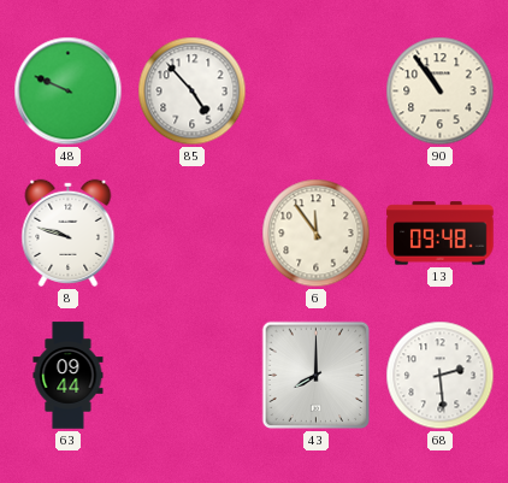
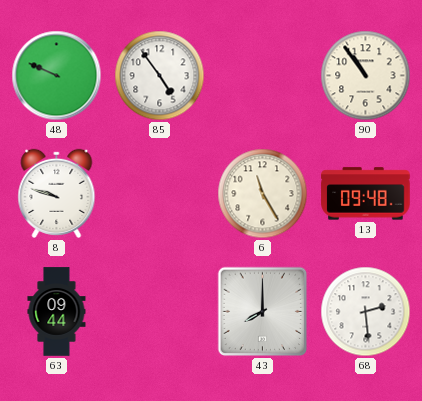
85: 4:53 -> 4:54
6: 11:54 -> 11:25
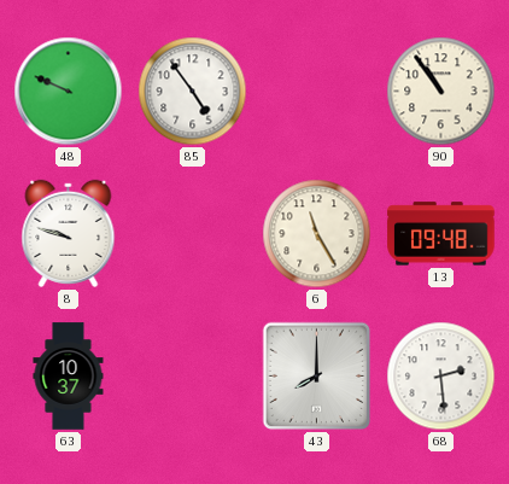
63: 09:44 -> 10:37
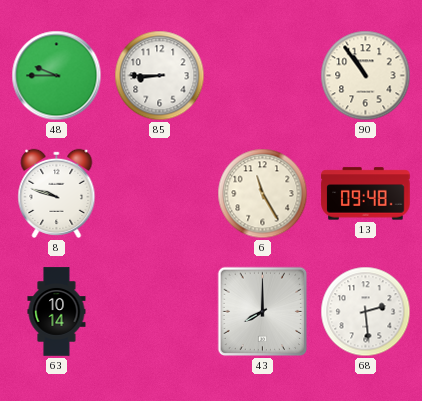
48: 9:49 -> 9:45
85: 4:54 -> 8:45
63: 10:37 -> 10:14
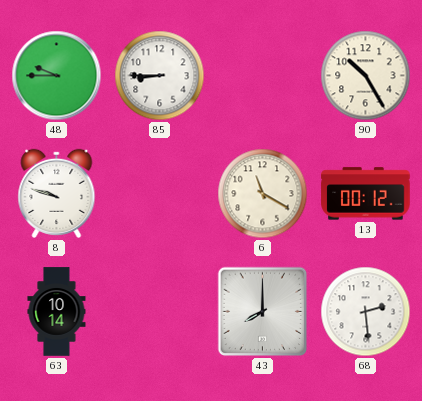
90: 10:54 -> 10:25
6: 11:25 -> 11:20
13: 09:48 -> 00:12
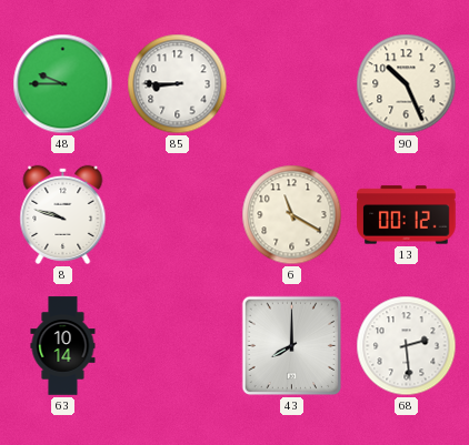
90: 10:25 -> 10:26
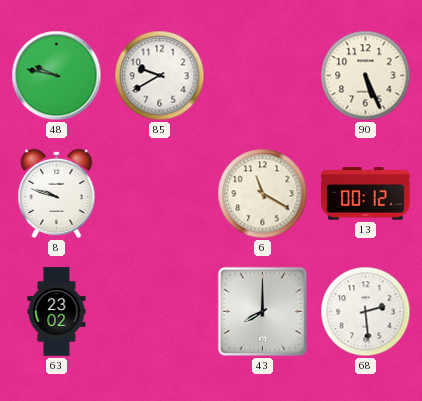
48: 9:45 -> 9:47
85: 8:45 -> 9:40
90: 10:26 -> 5:26
63: 10:14 -> 23:02
